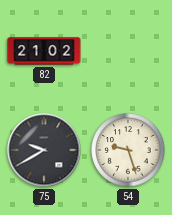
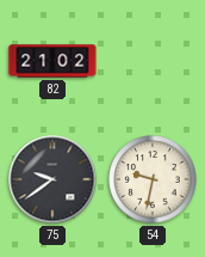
75: 9:40 -> 9:39
54: 9:27 -> 9:32
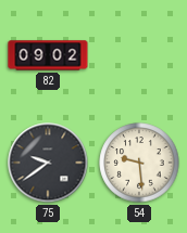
82: 21:02 -> 09:02
54: 9:32 -> 9:29
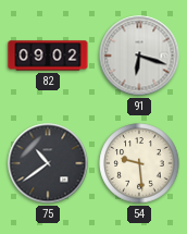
91: none -> 6:18
75: 9:39 -> 10:39
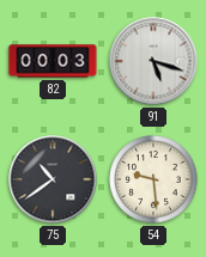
82: 09:02 -> 00:03
91: 6:18 -> 5:18
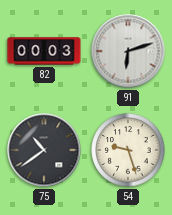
91: 5:18 -> 6:12
54: 9:29 -> 9:27
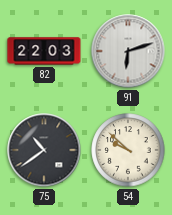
82: 00:03 -> 22:03
54: 9:27 -> 9:52
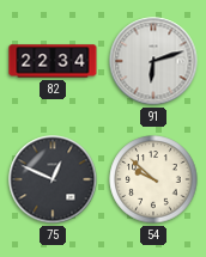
82: 22:03 -> 22:34
75: 10:39 -> 12:49
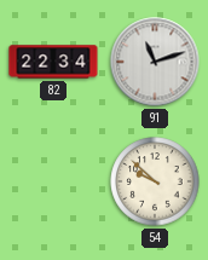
91: 6:12 -> 11:12
75: 12:49 -> none
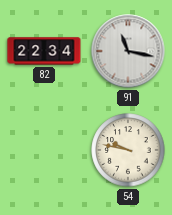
91: 11:12 -> 11:17
54: 9:52 -> 9:47
